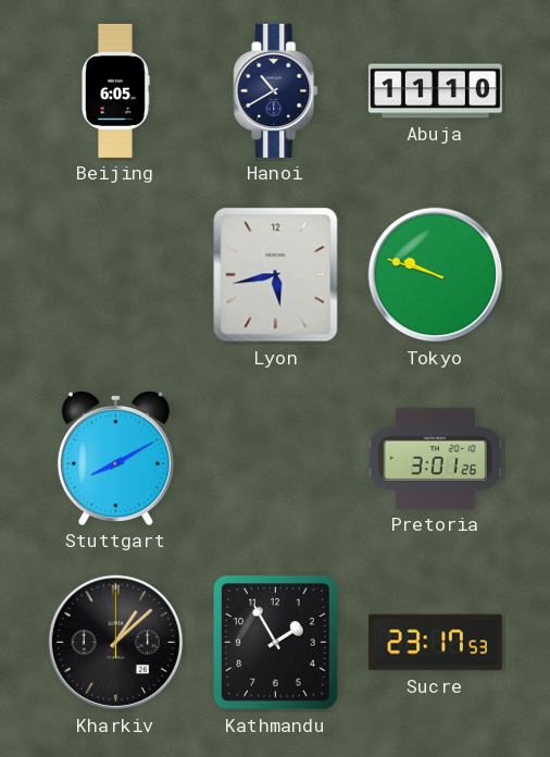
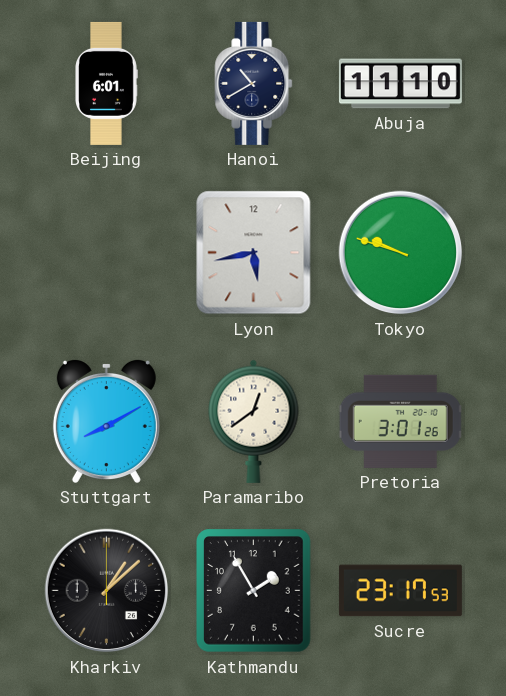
Beijing: 6:05 -> 6:01
Paramaribo: none -> 12:39
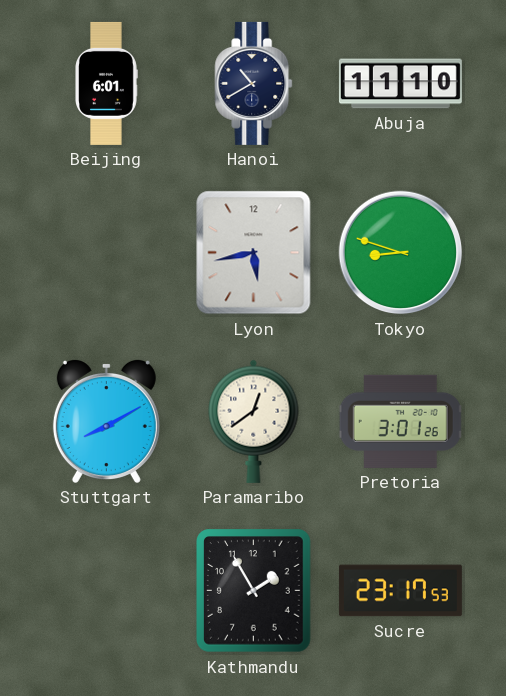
Tokyo: 9:48 -> 8:48
Kharkiv: 1:08 -> none
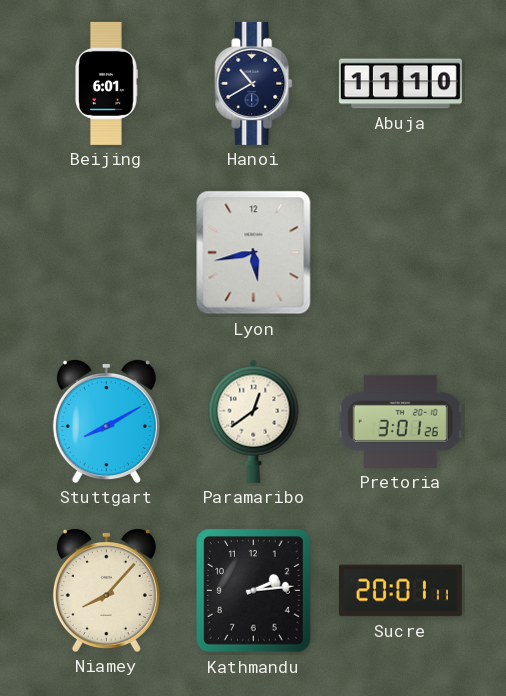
Tokyo: 8:48 -> none
Niamey: none -> 8:07
Kathmandu: 1:55 -> 2:14
Sucre: 23:17 -> 20:01
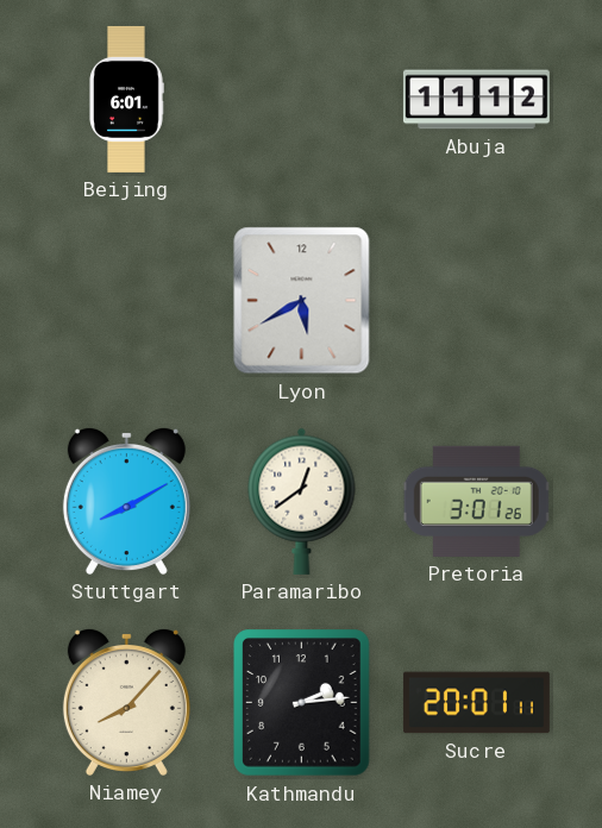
Hanoi: 10:40 -> none
Abuja: 11:10 -> 11:12
Lyon: 5:43 -> 5:40
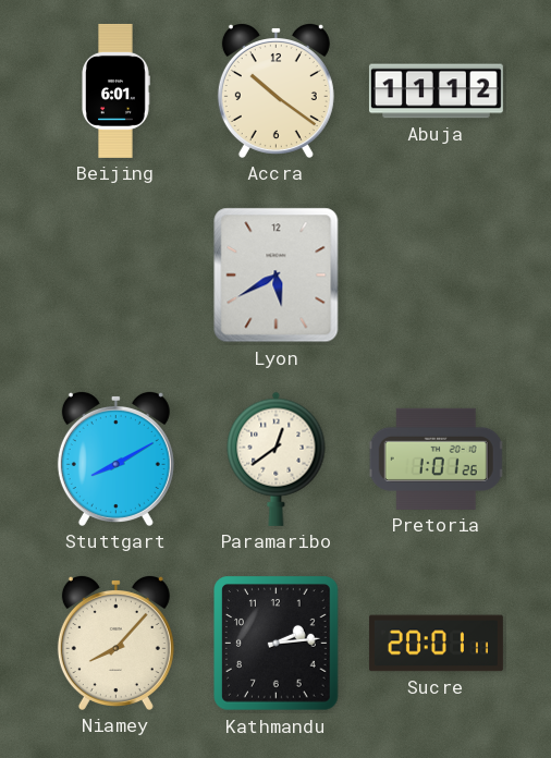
Accra: none -> 10:21
Pretoria: 3:01 -> 1:01
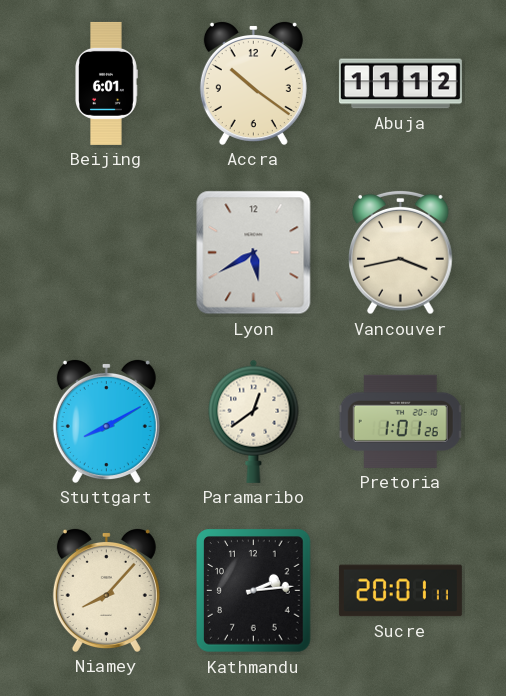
Vancouver: none -> 3:43
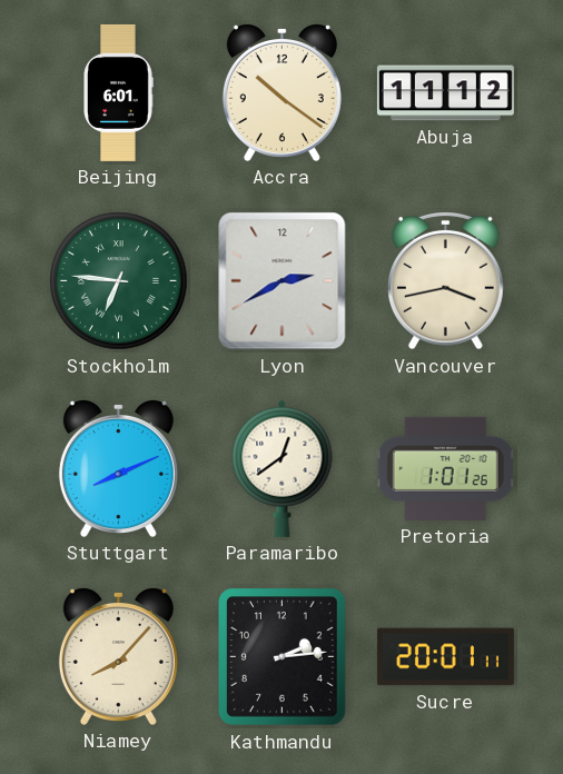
Stockholm: none -> 6:46
Lyon: 5:40 -> 2:40
Stuttgart: 8:10 -> 8:11
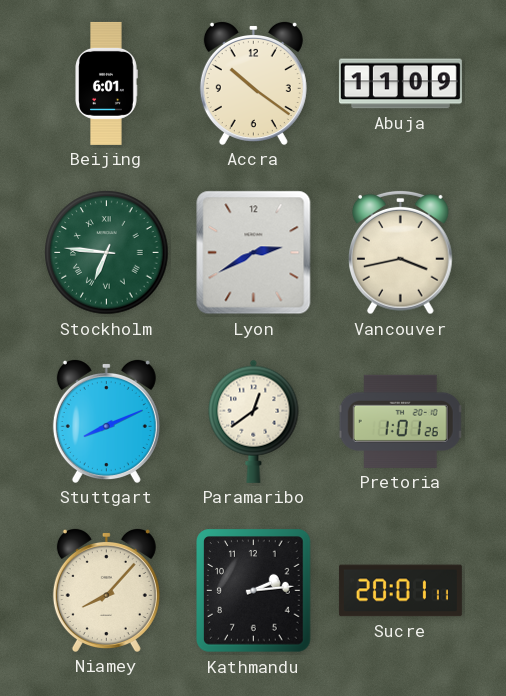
Abuja: 11:12 -> 11:09
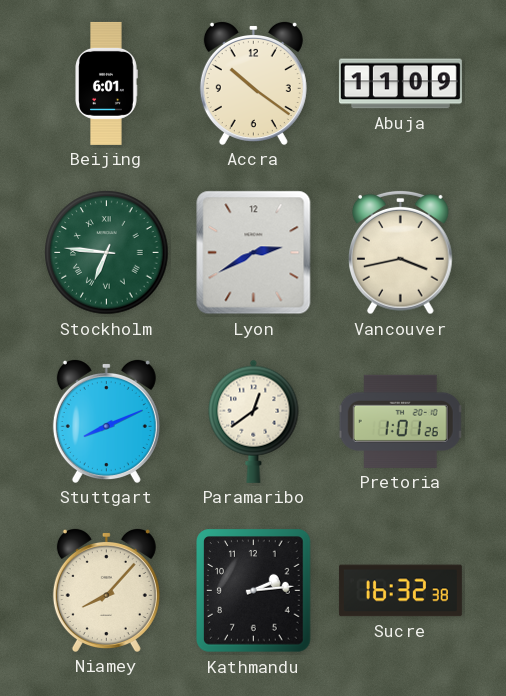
Sucre: 20:01 -> 16:32
